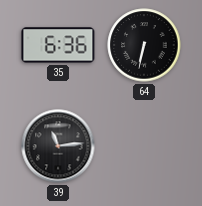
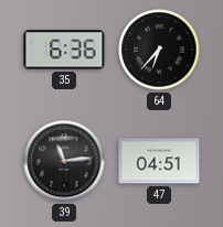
64: 6:32 -> 6:37
47: none -> 04:51
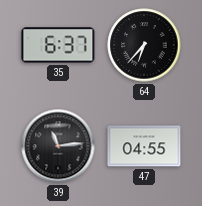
35: 6:36 -> 6:37
47: 04:51 -> 04:55
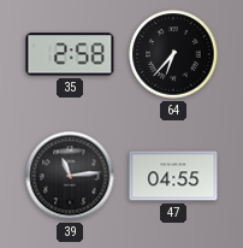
35: 6:37 -> 2:58
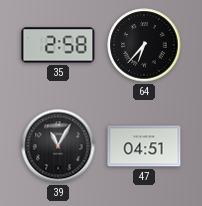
39: 11:14 -> 11:05
47: 04:55 -> 04:51
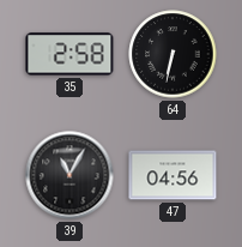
64: 6:37 -> 6:32
47: 04:51 -> 04:56
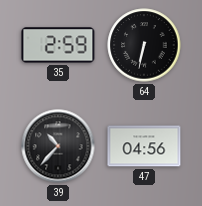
35: 2:58 -> 2:59
39: 11:05 -> 10:37
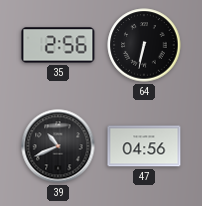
35: 2:59 -> 2:56
39: 10:37 -> 10:41
